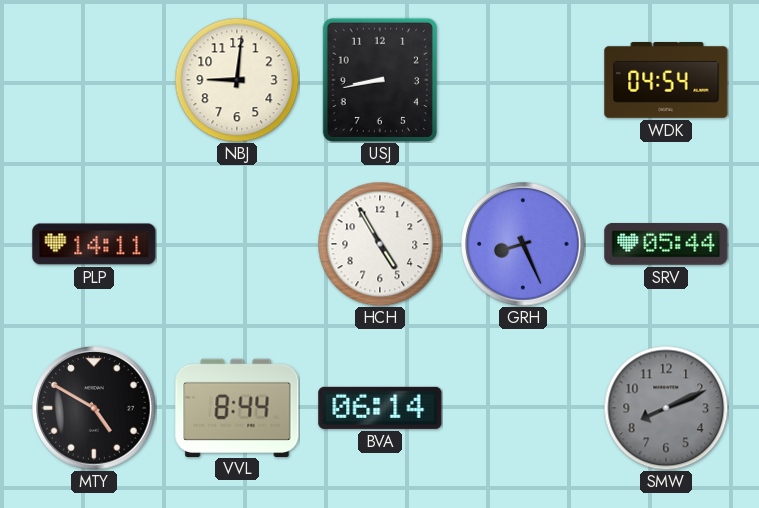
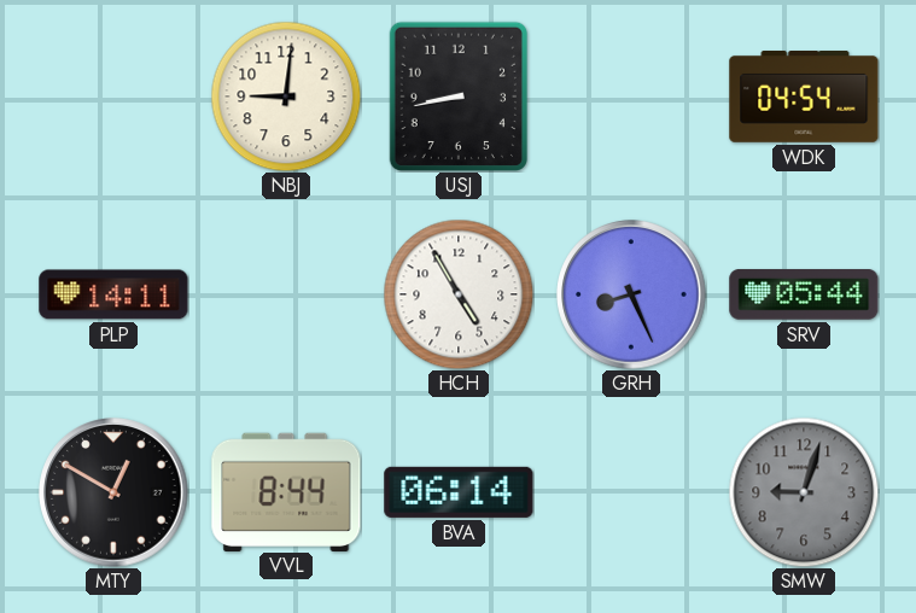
MTY: 4:50 -> 12:50
SMW: 8:11 -> 9:03
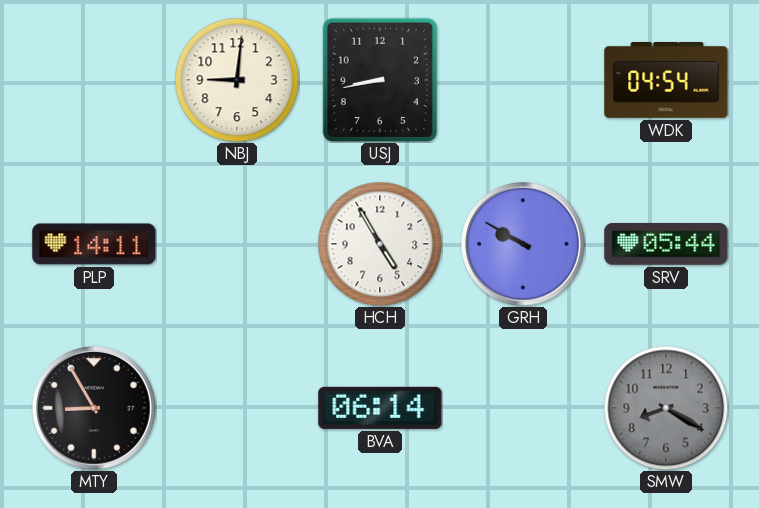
GRH: 8:26 -> 9:50
MTY: 12:50 -> 8:55
VVL: 8:44 -> none
SMW: 9:03 -> 8:20
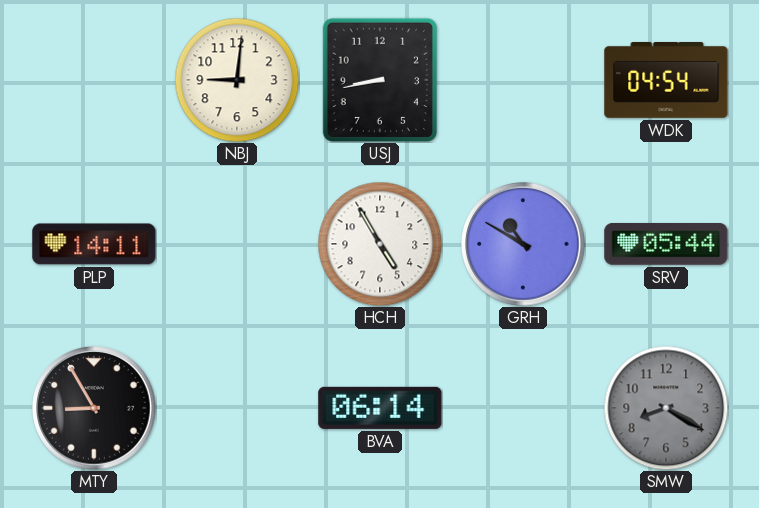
GRH: 9:50 -> 10:50
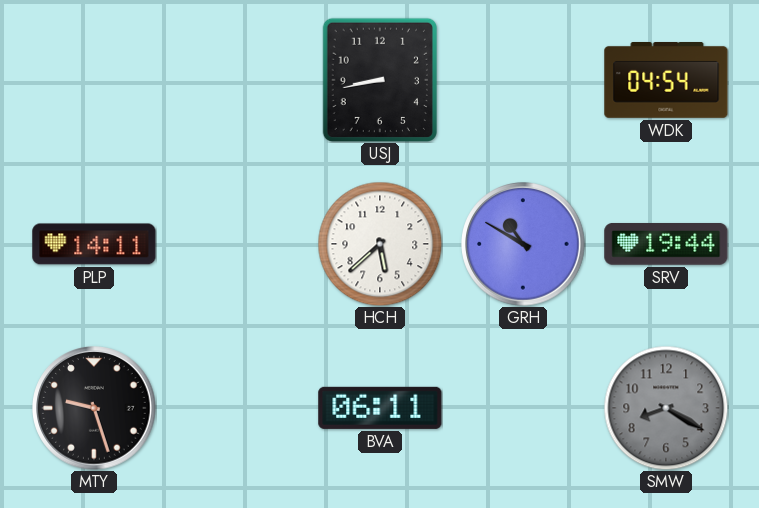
NBJ: 9:01 -> none
HCH: 4:55 -> 5:38
SRV: 05:44 -> 19:44
MTY: 8:55 -> 9:27
BVA: 06:14 -> 06:11
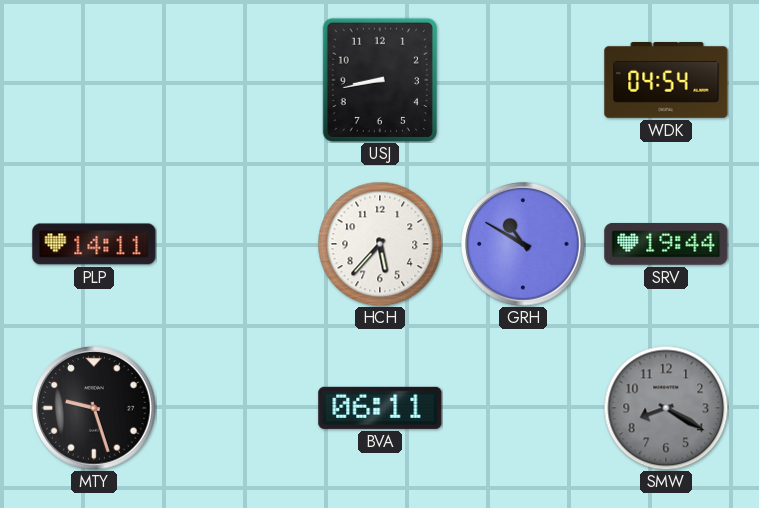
HCH: 5:38 -> 5:37
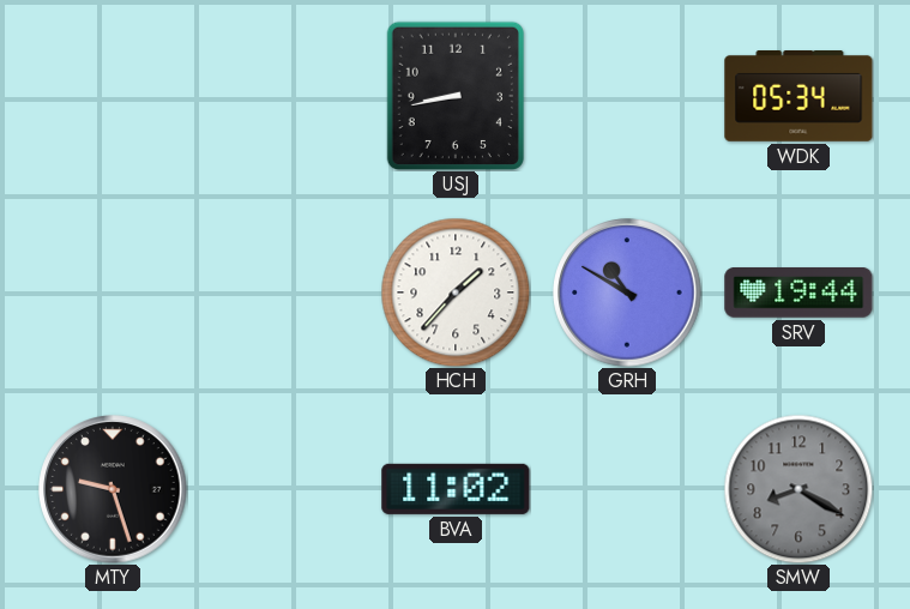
WDK: 04:54 -> 05:34
PLP: 14:11 -> none
HCH: 5:37 -> 1:37
BVA: 06:11 -> 11:02
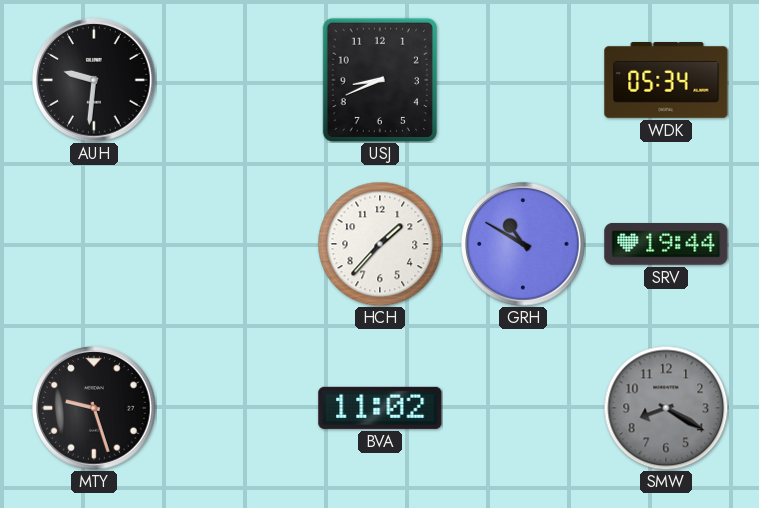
AUH: none -> 9:31
USJ: 8:43 -> 8:41
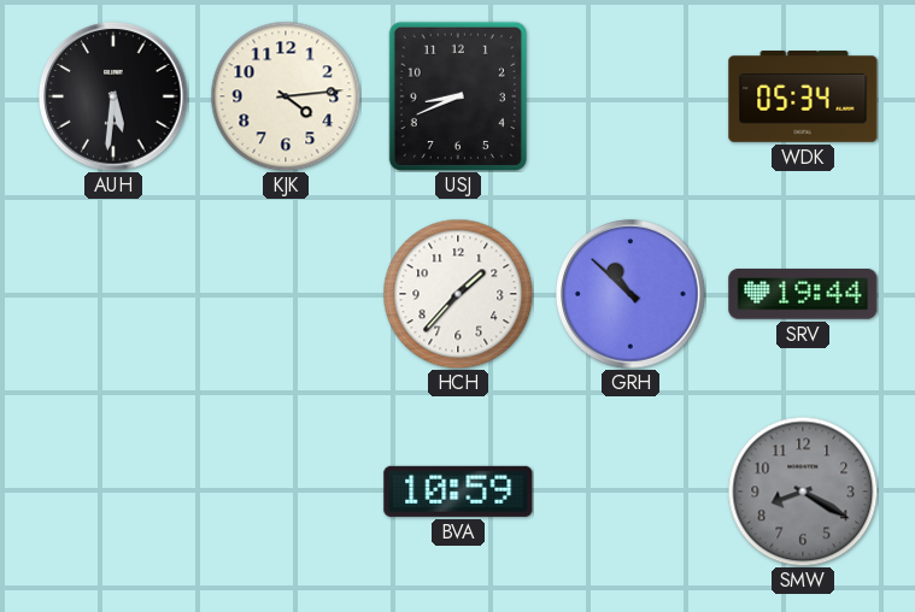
AUH: 9:31 -> 5:31
KJK: none -> 4:14
GRH: 10:50 -> 10:52
MTY: 9:27 -> none
BVA: 11:02 -> 10:59
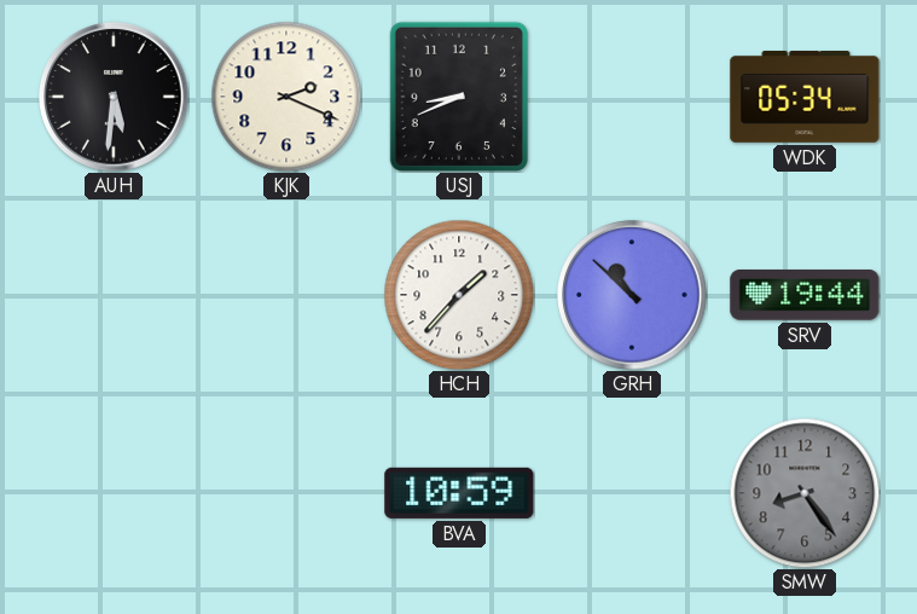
KJK: 4:14 -> 2:19
SMW: 8:20 -> 8:24
